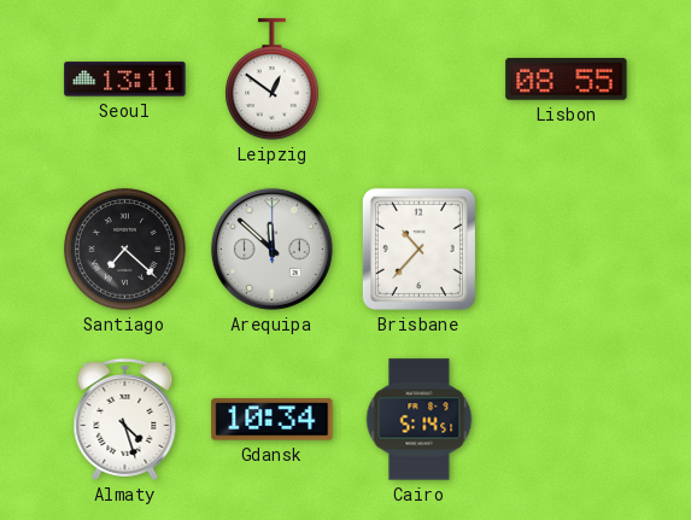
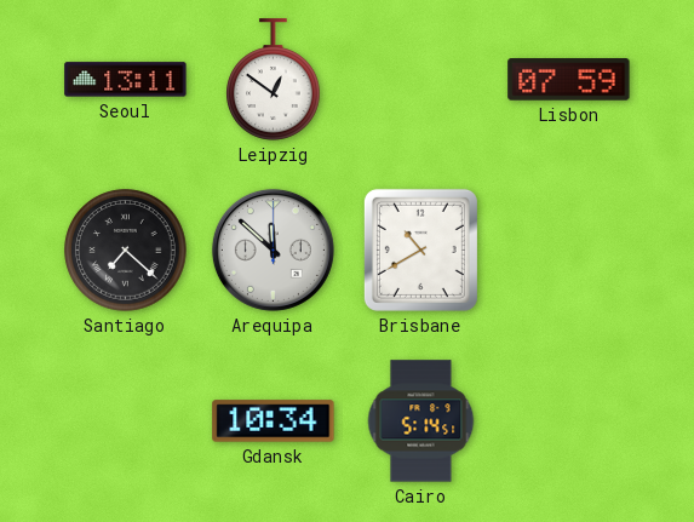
Lisbon: 08:55 -> 07:59
Brisbane: 10:37 -> 10:40
Almaty: 4:27 -> none
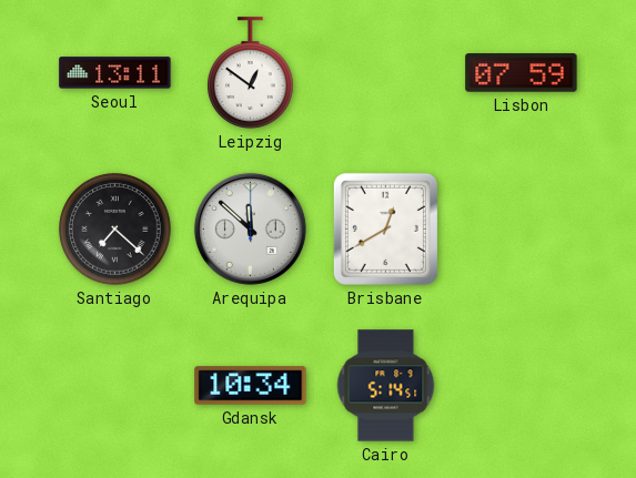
Brisbane: 10:40 -> 12:40
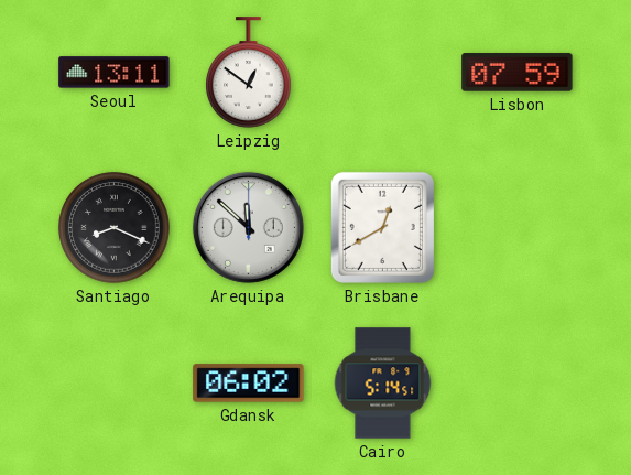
Santiago: 7:22 -> 8:19
Gdansk: 10:34 -> 06:02
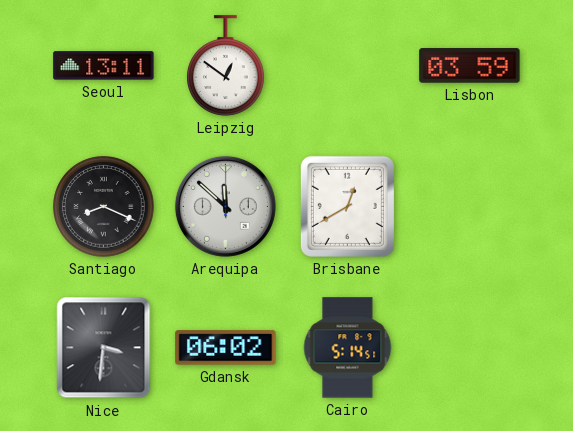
Lisbon: 07:59 -> 03:59
Nice: none -> 3:31
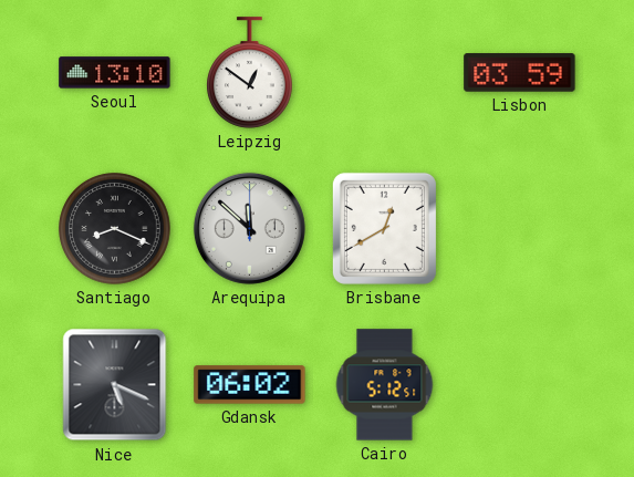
Seoul: 13:11 -> 13:10
Nice: 3:31 -> 5:19
Cairo: 5:14 -> 5:12
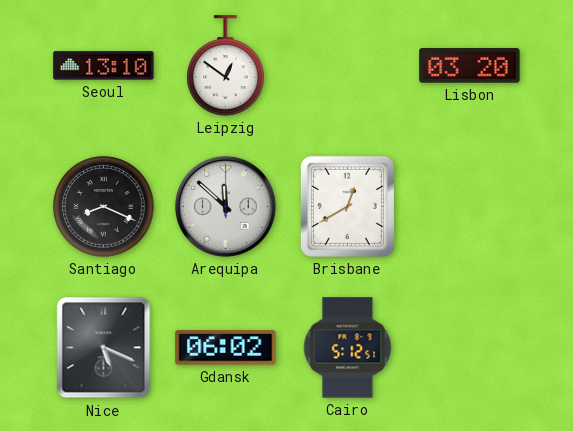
Lisbon: 03:59 -> 03:20
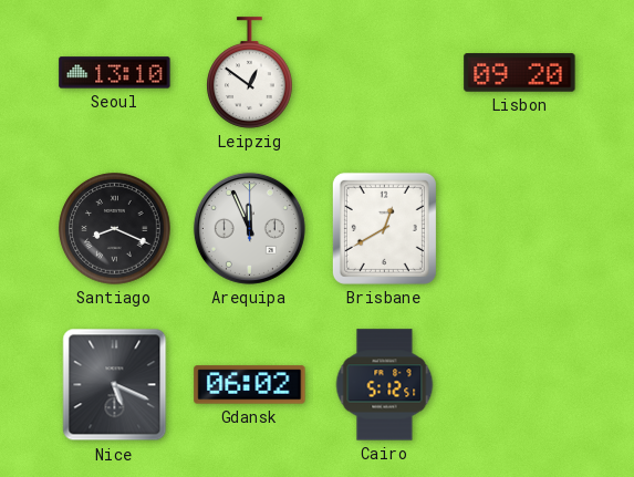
Lisbon: 03:20 -> 09:20
Arequipa: 11:52 -> 11:56
